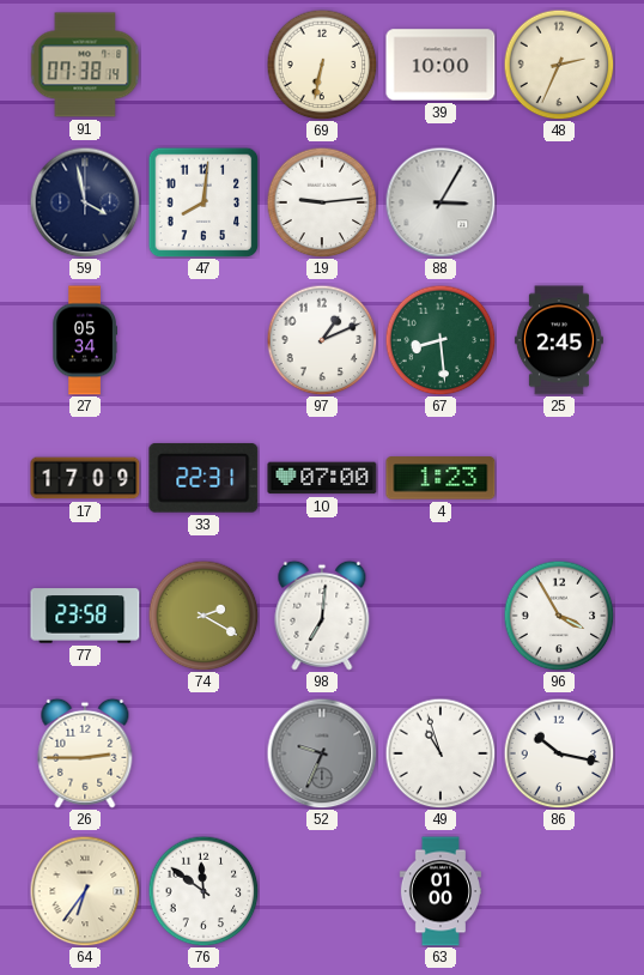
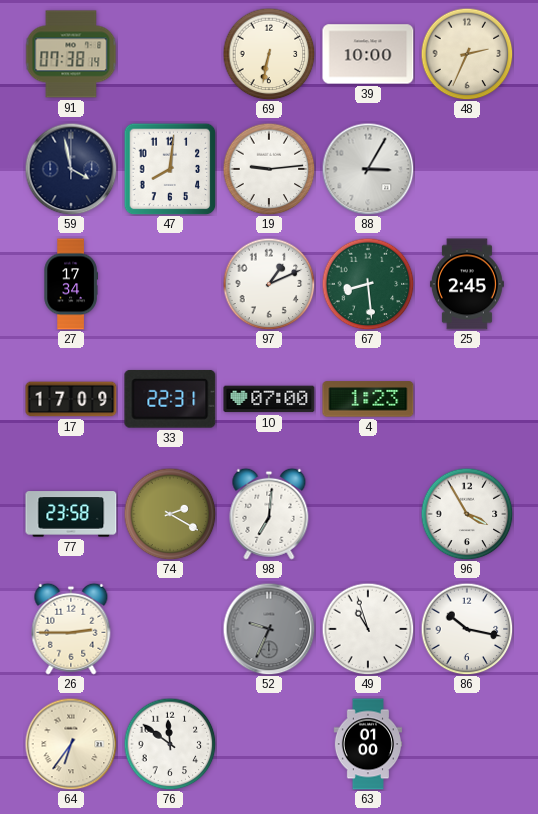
27: 05:34 -> 17:34
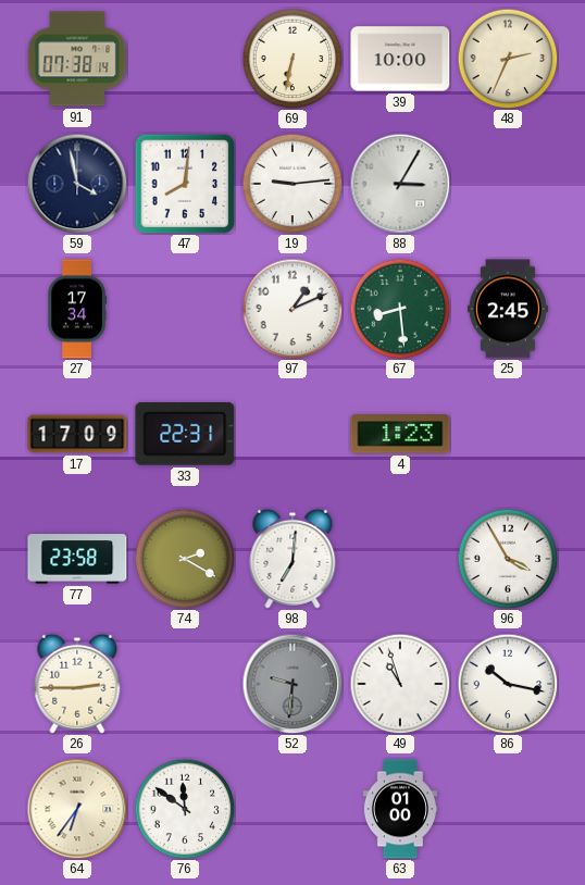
10: 07:00 -> none
52: 9:34 -> 9:31
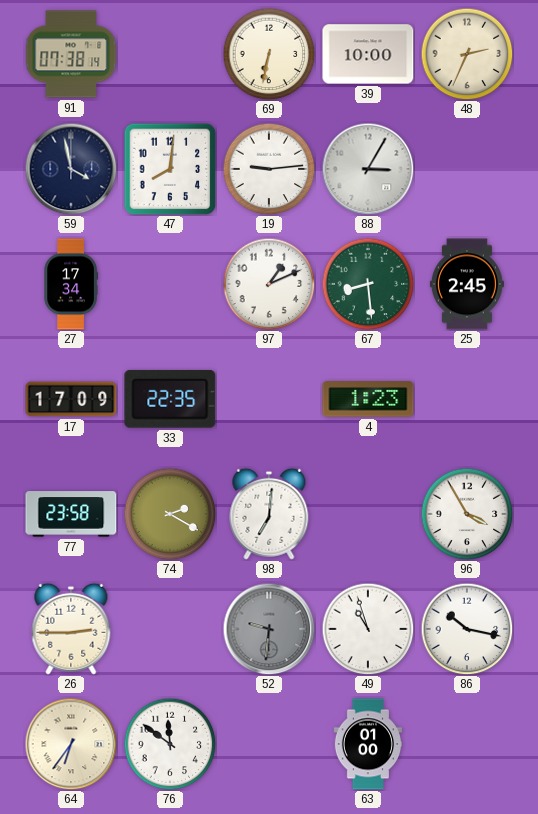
33: 22:31 -> 22:35
